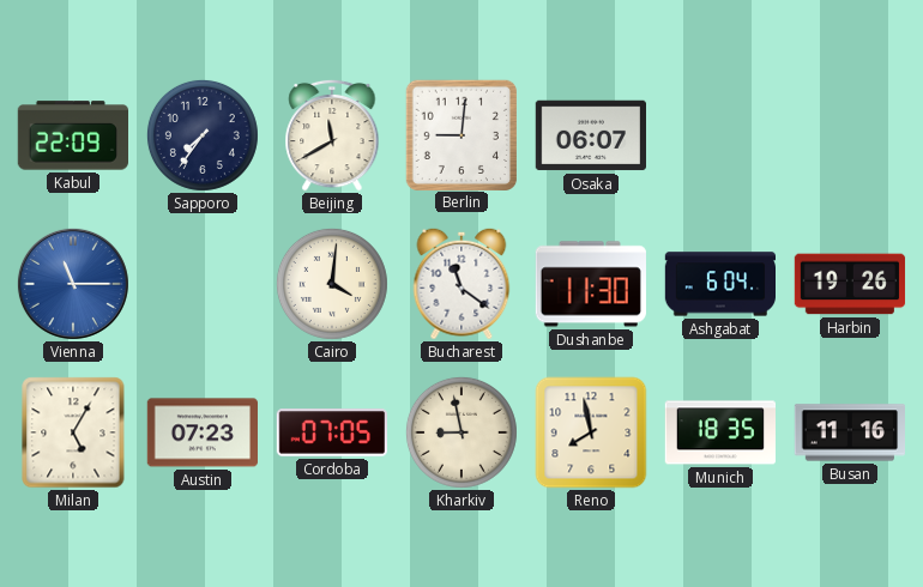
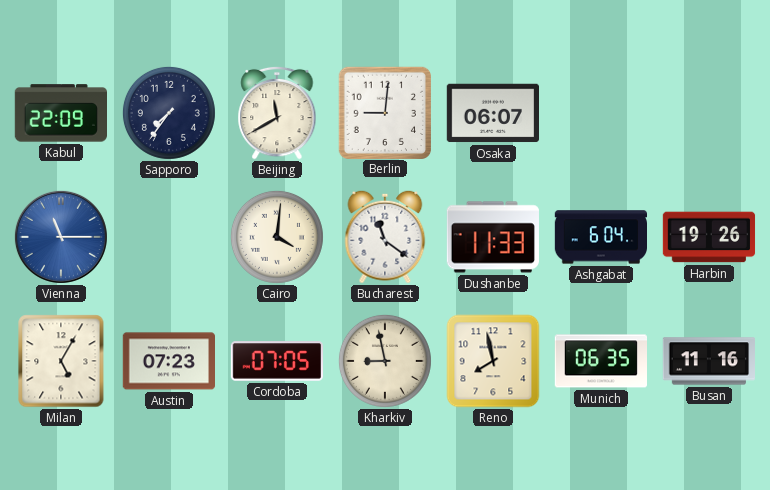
Dushanbe: 11:30 -> 11:33
Munich: 18:35 -> 06:35
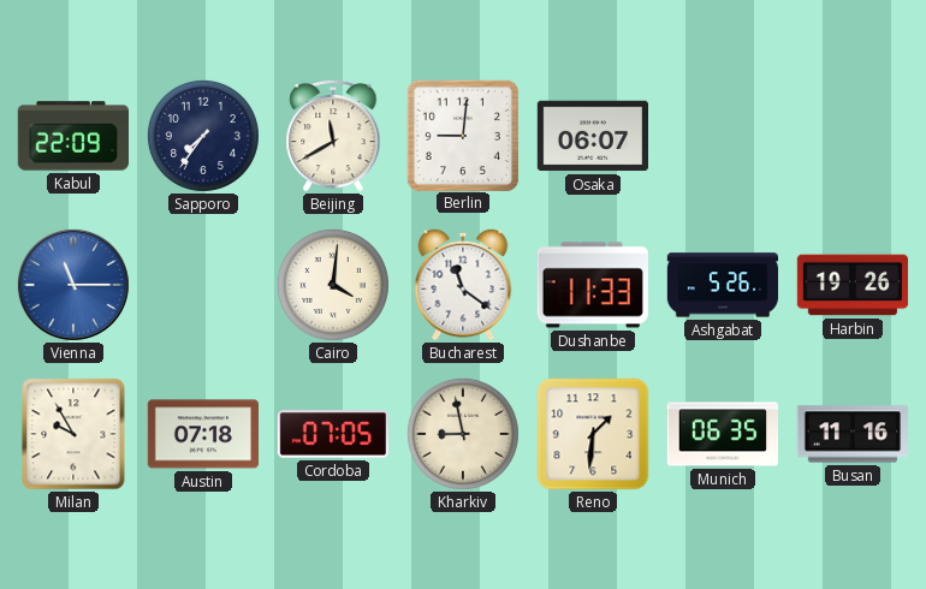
Ashgabat: 6:04 -> 5:26
Milan: 5:05 -> 9:55
Austin: 07:23 -> 07:18
Reno: 7:58 -> 1:31
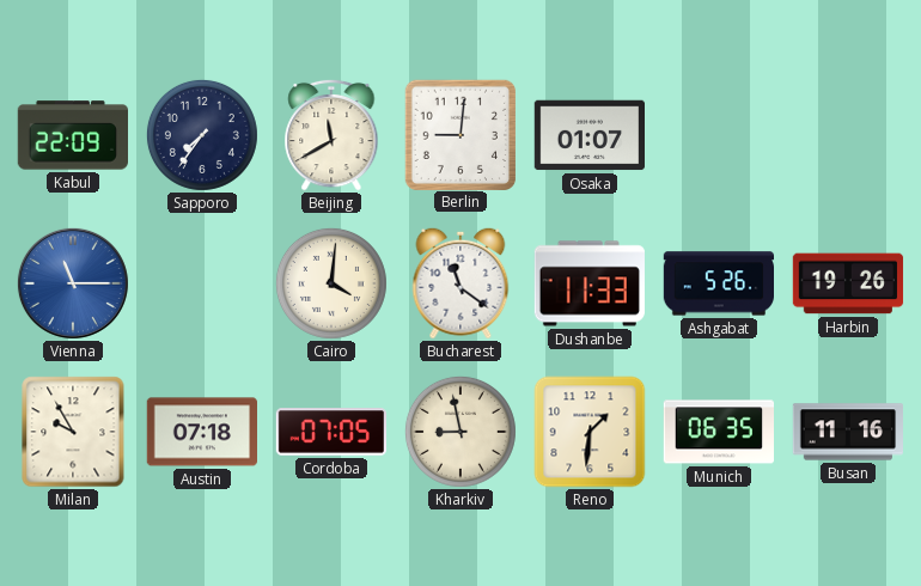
Osaka: 06:07 -> 01:07
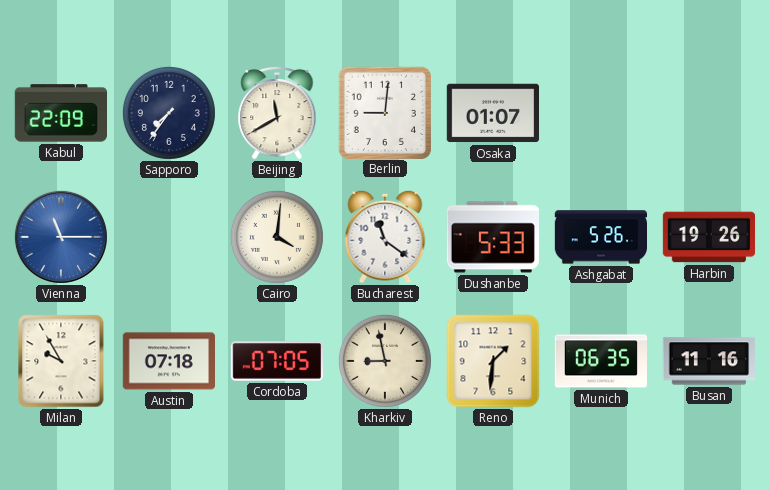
Dushanbe: 11:33 -> 5:33
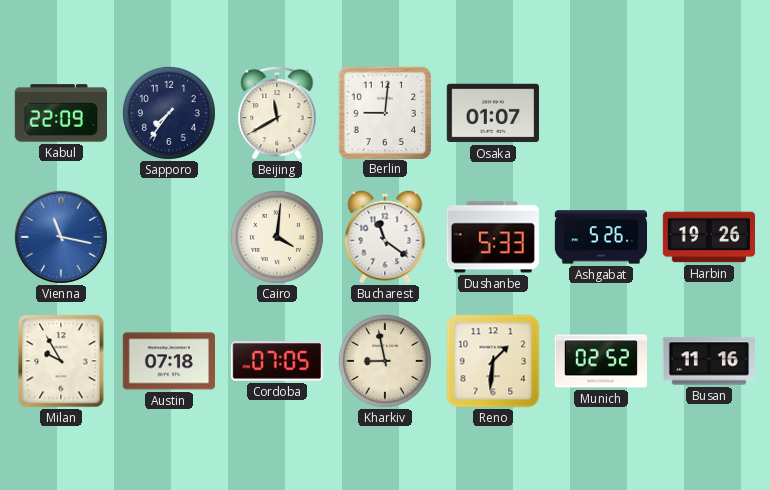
Vienna: 11:15 -> 11:17
Munich: 06:35 -> 02:52
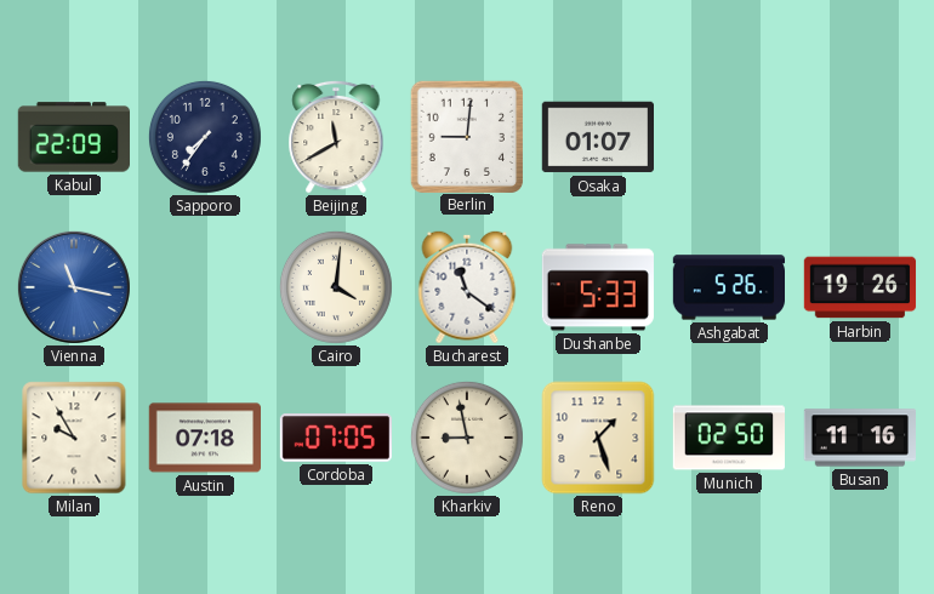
Reno: 1:31 -> 1:27
Munich: 02:52 -> 02:50
